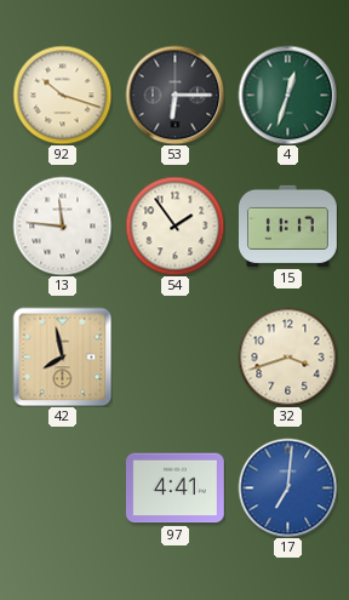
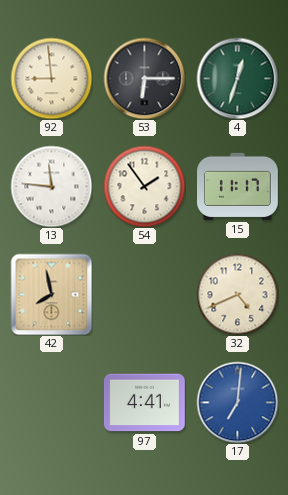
92: 10:18 -> 8:59
32: 3:42 -> 4:41
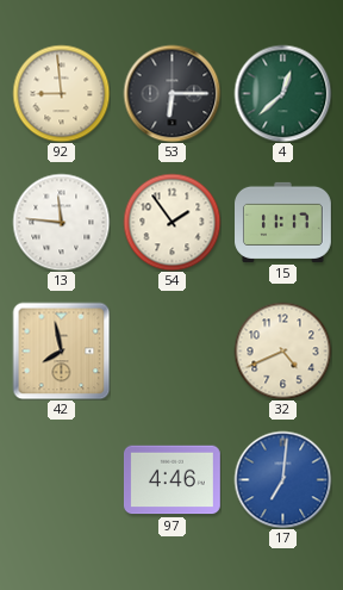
4: 12:33 -> 12:38
97: 4:41 -> 4:46
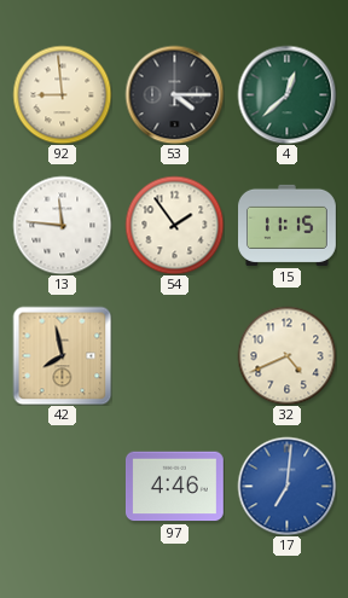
53: 6:15 -> 4:15
15: 11:17 -> 11:15
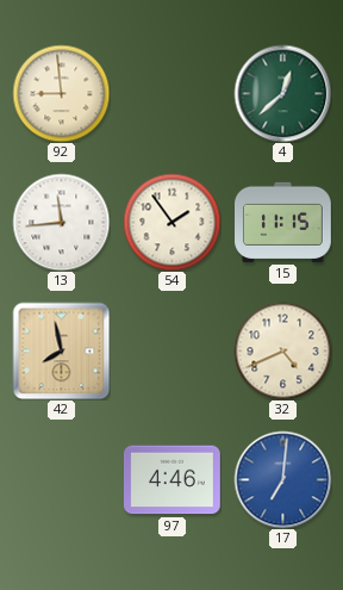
53: 4:15 -> none
13: 11:46 -> 11:44
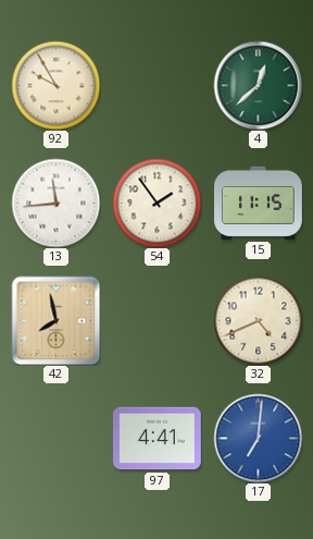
92: 8:59 -> 9:55
97: 4:46 -> 4:41
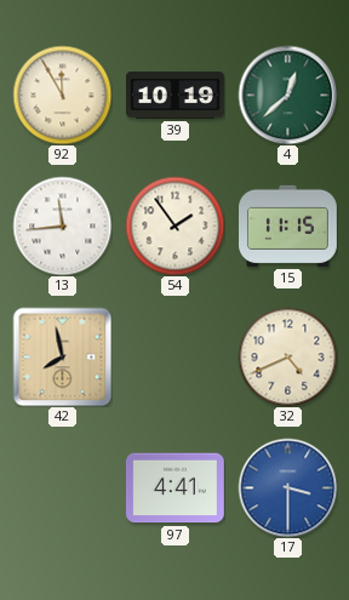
92: 9:55 -> 11:55
39: none -> 10:19
17: 7:01 -> 3:30
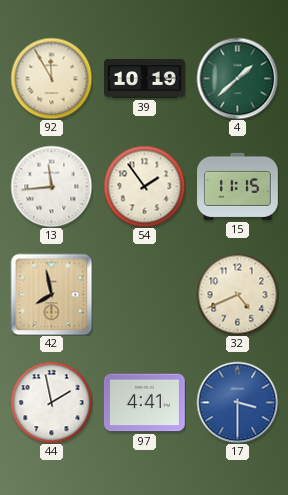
4: 12:38 -> 1:38
44: none -> 1:58
